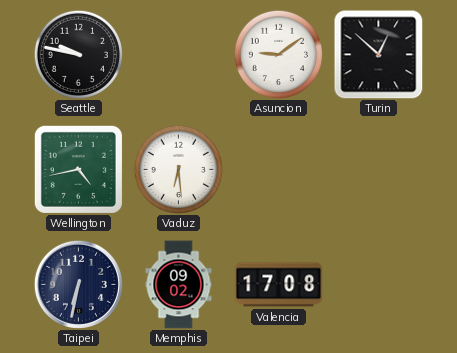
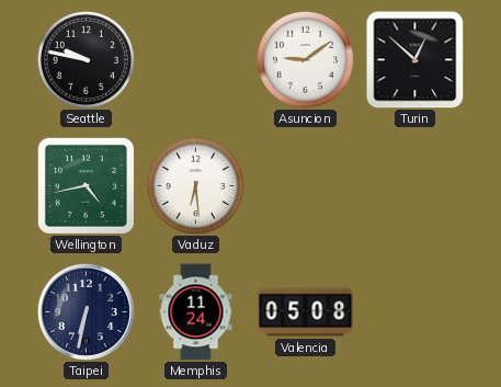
Memphis: 09:02 -> 11:24
Valencia: 17:08 -> 05:08
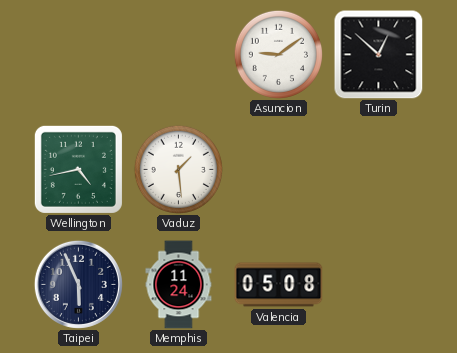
Seattle: 9:47 -> none
Vaduz: 6:29 -> 1:29
Taipei: 6:32 -> 5:56
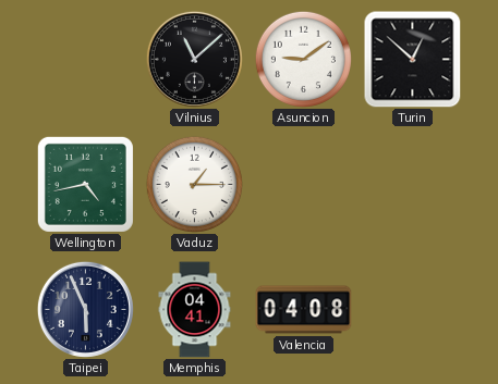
Vilnius: none -> 11:08
Vaduz: 1:29 -> 1:15
Memphis: 11:24 -> 04:41
Valencia: 05:08 -> 04:08
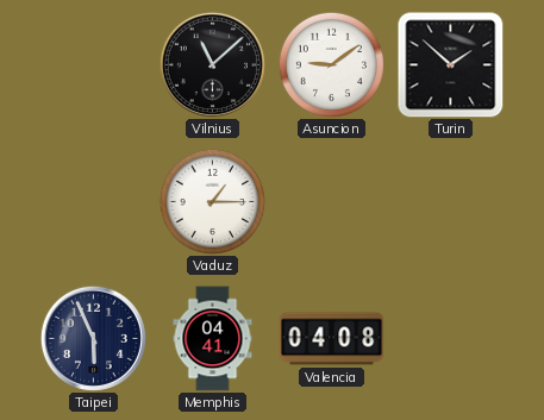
Turin: 12:52 -> 1:52
Wellington: 4:43 -> none
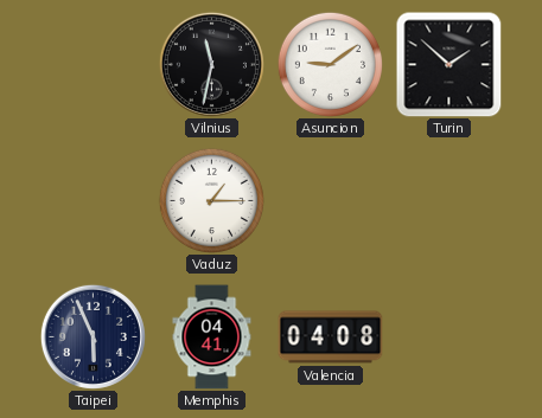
Vilnius: 11:08 -> 11:32
